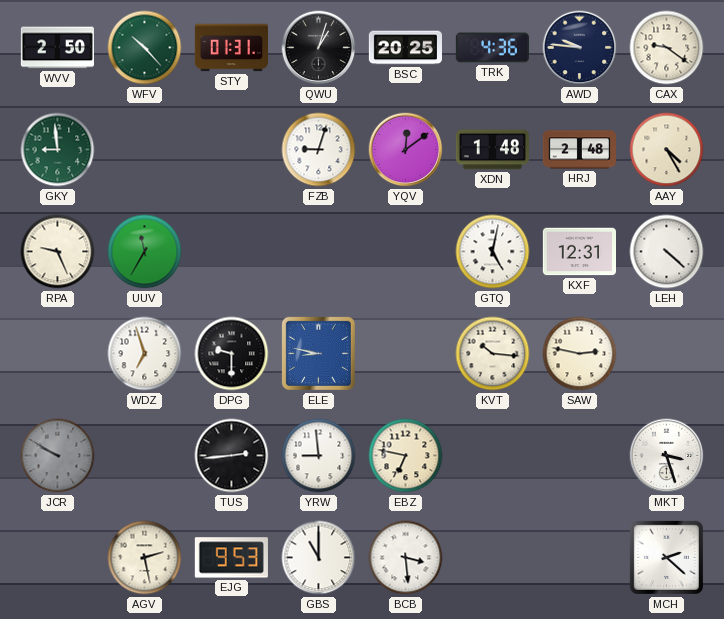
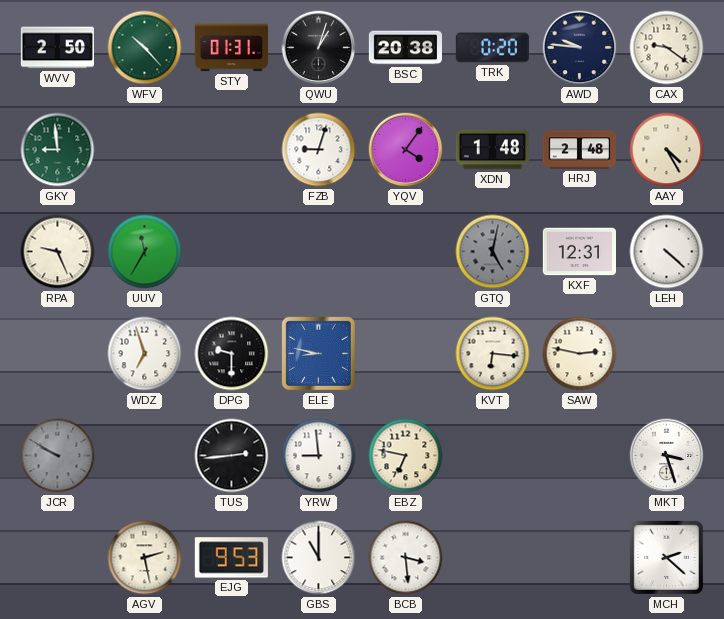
BSC: 20:25 -> 20:38
TRK: 4:36 -> 0:20
YQV: 12:09 -> 4:06
GTQ dial: white -> grey
KVT: 10:16 -> 6:16
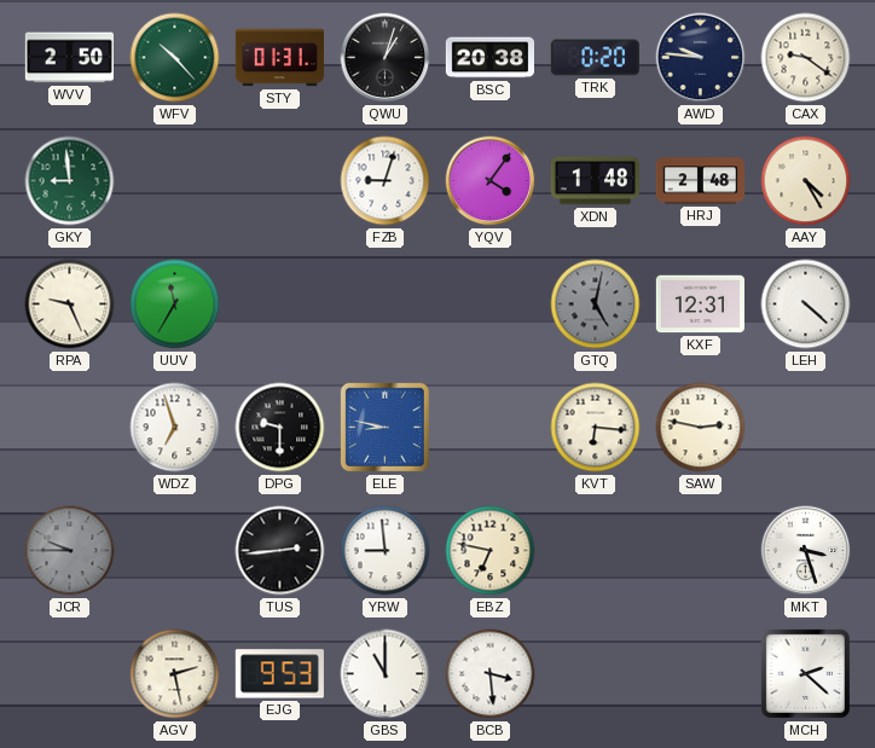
JCR: 9:50 -> 9:45
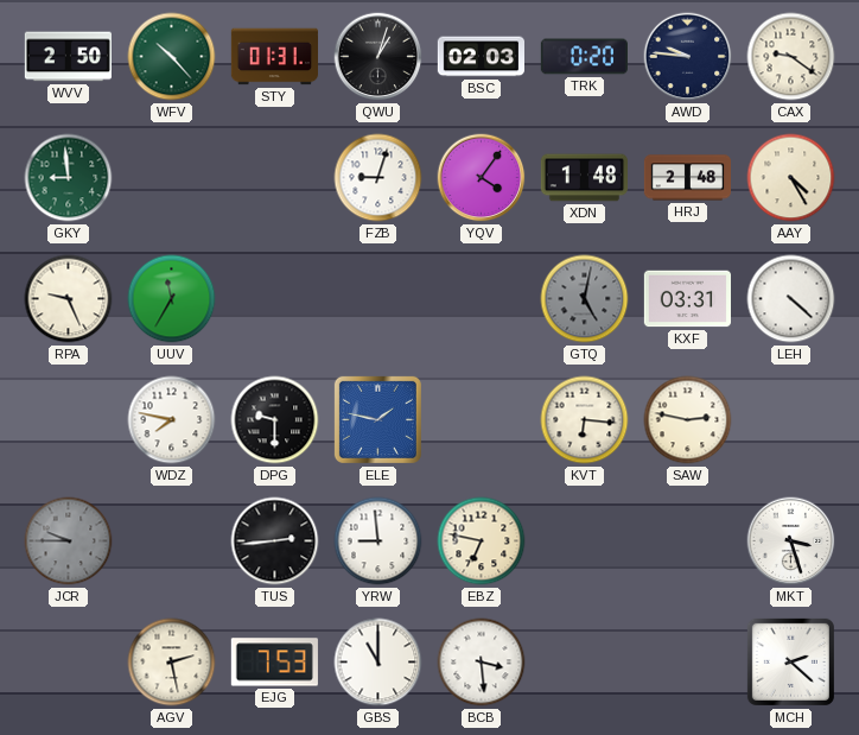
BSC: 20:38 -> 02:03
KXF: 12:31 -> 03:31
WDZ: 6:57 -> 7:47
ELE: 8:47 -> 1:47
EJG: 9:53 -> 7:53
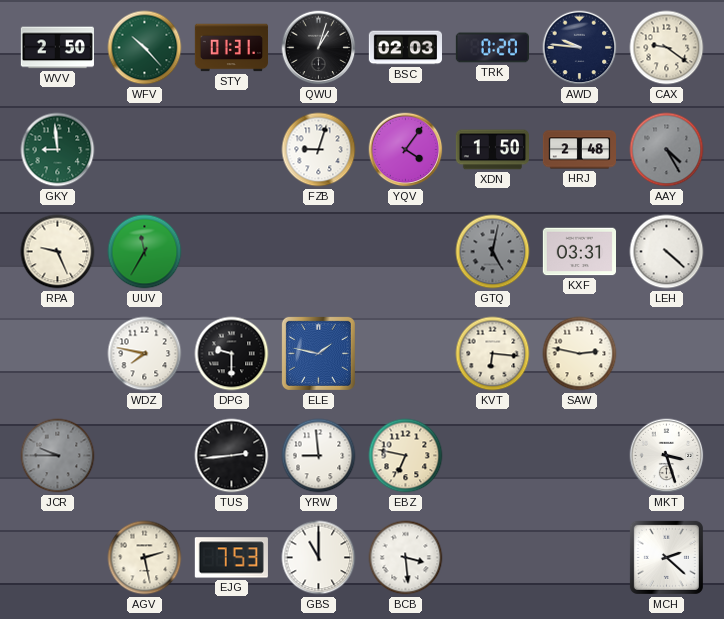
XDN: 1:48 -> 1:50
AAY dial: cream -> grey
